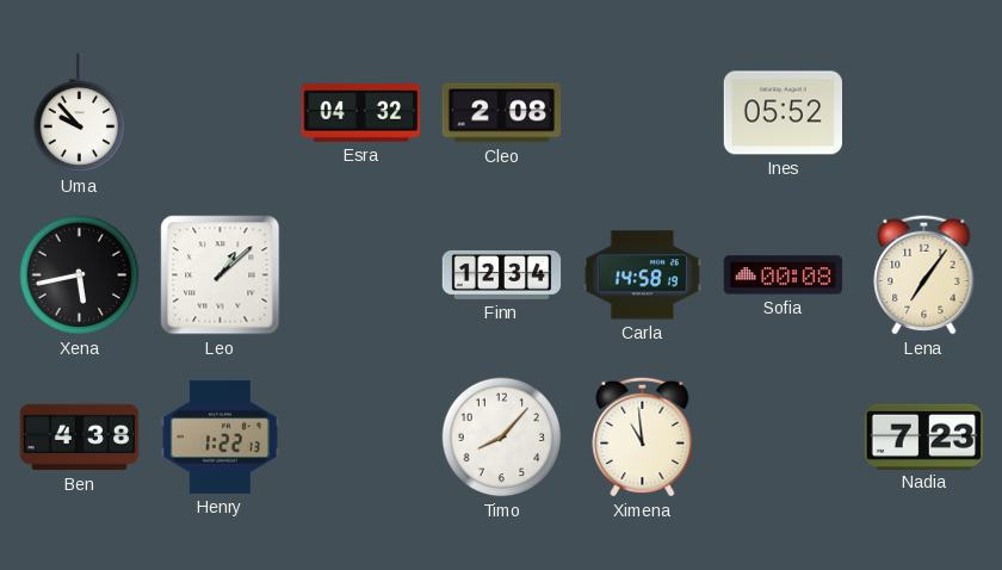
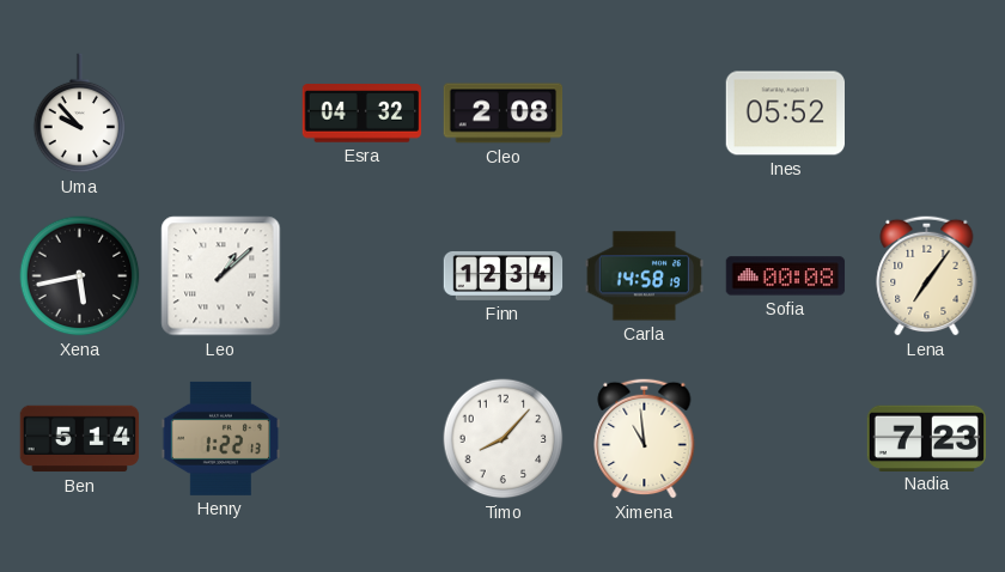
Ben: 4:38 -> 5:14
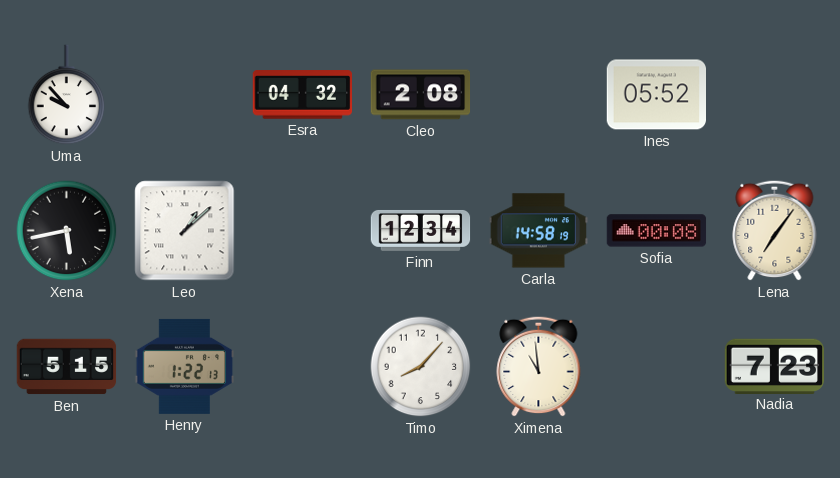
Ben: 5:14 -> 5:15
